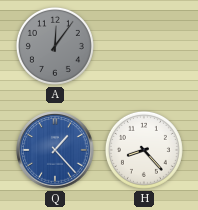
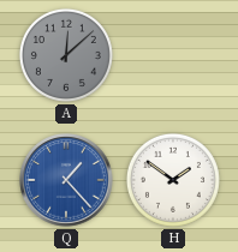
A: 12:06 -> 12:08
H: 8:23 -> 1:51
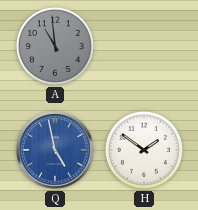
A: 12:08 -> 10:59
Q: 1:23 -> 4:58
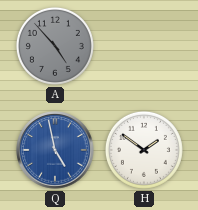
A: 10:59 -> 4:53
